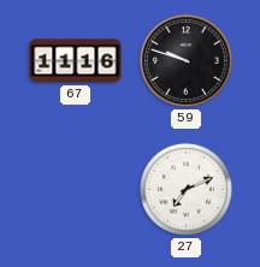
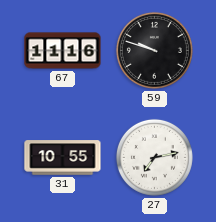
31: none -> 10:55
27: 7:11 -> 7:13
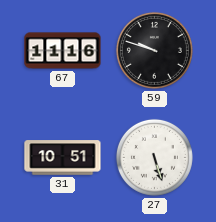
31: 10:55 -> 10:51
27: 7:13 -> 5:27
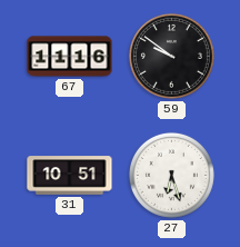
59: 9:48 -> 9:51
27: 5:27 -> 6:27
